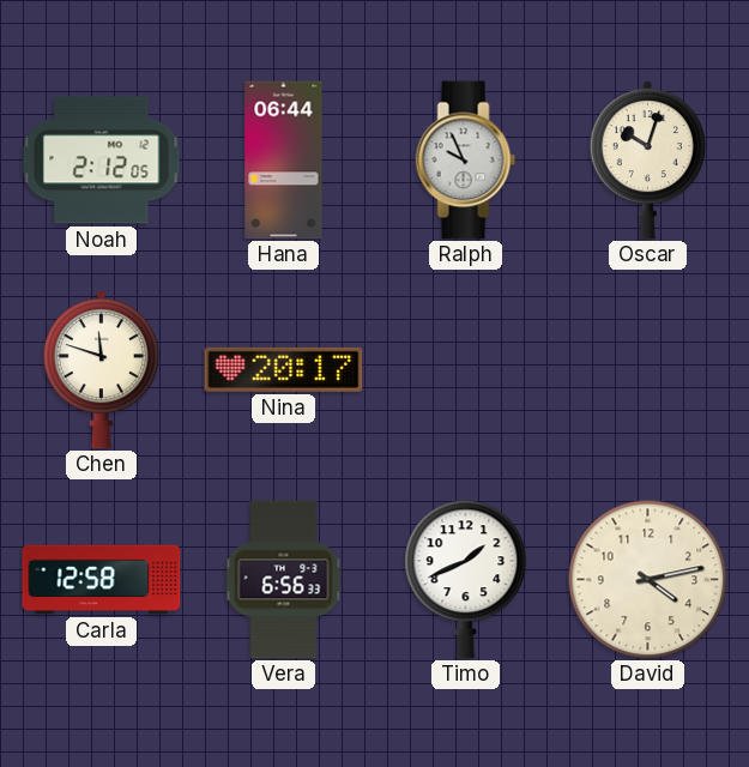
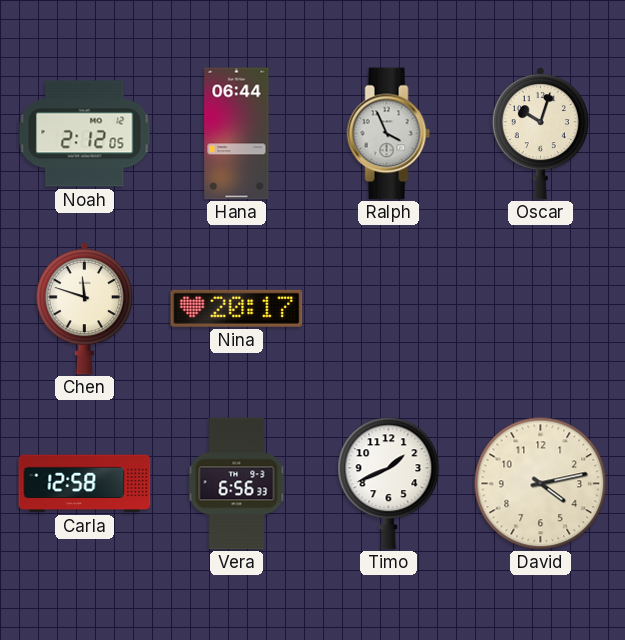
Ralph: 9:56 -> 3:56
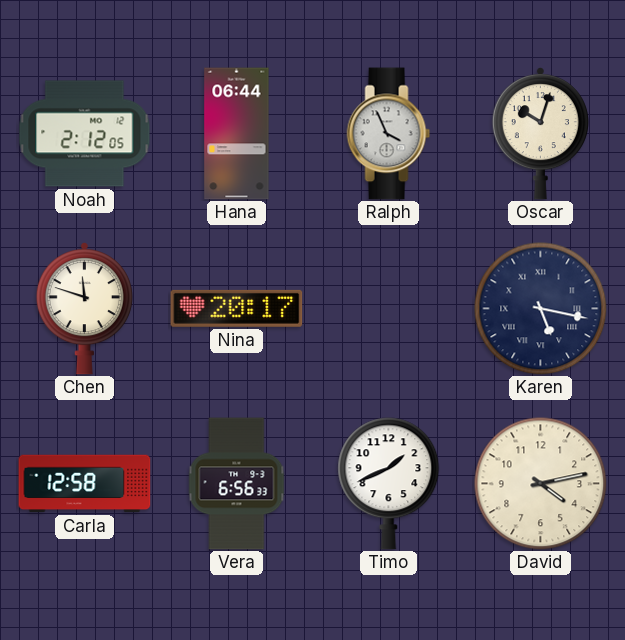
Karen: none -> 5:17
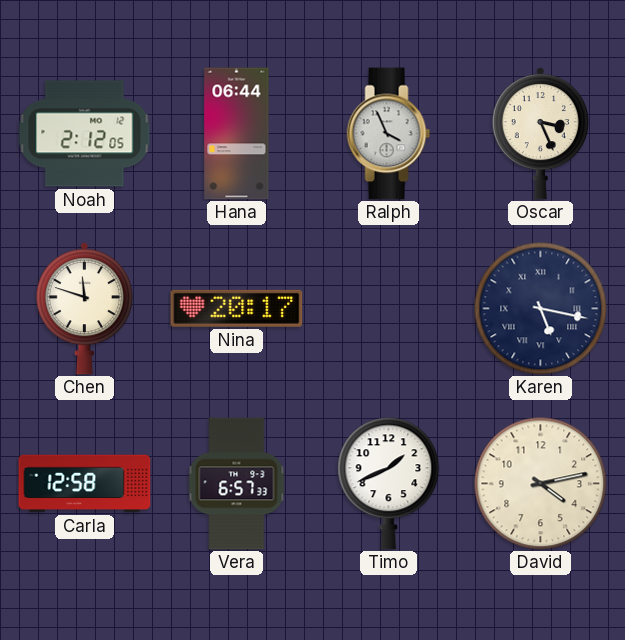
Oscar: 10:03 -> 3:26
Vera: 6:56 -> 6:57
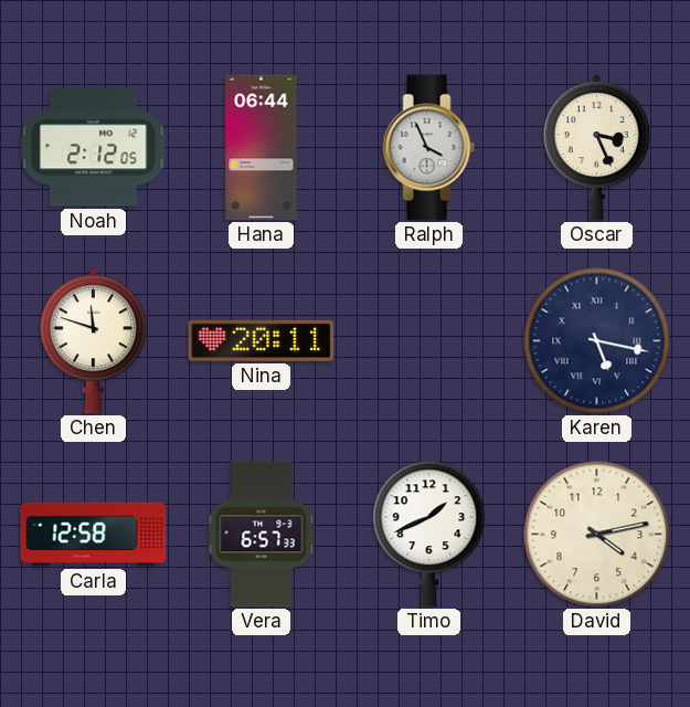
Nina: 20:17 -> 20:11
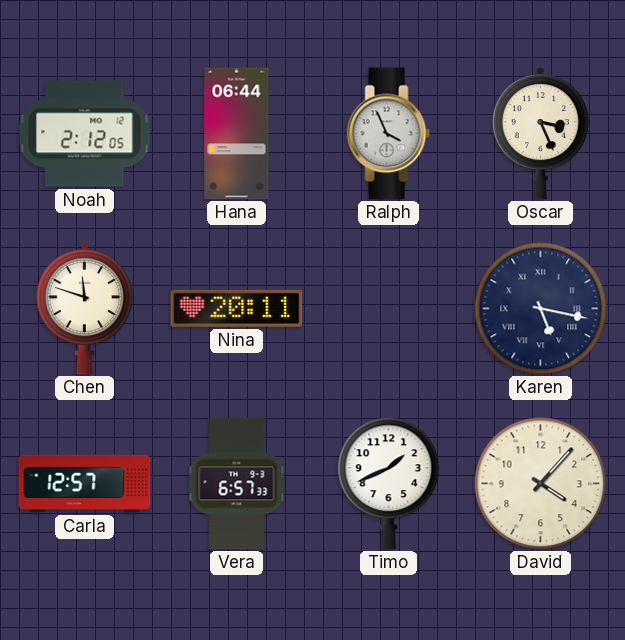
Carla: 12:58 -> 12:57
David: 4:13 -> 4:07
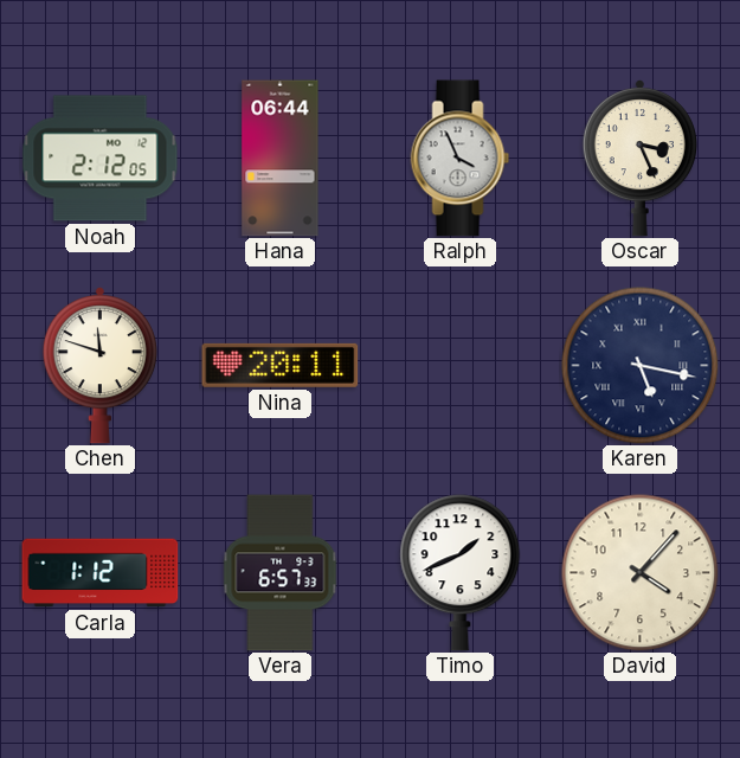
Carla: 12:57 -> 1:12
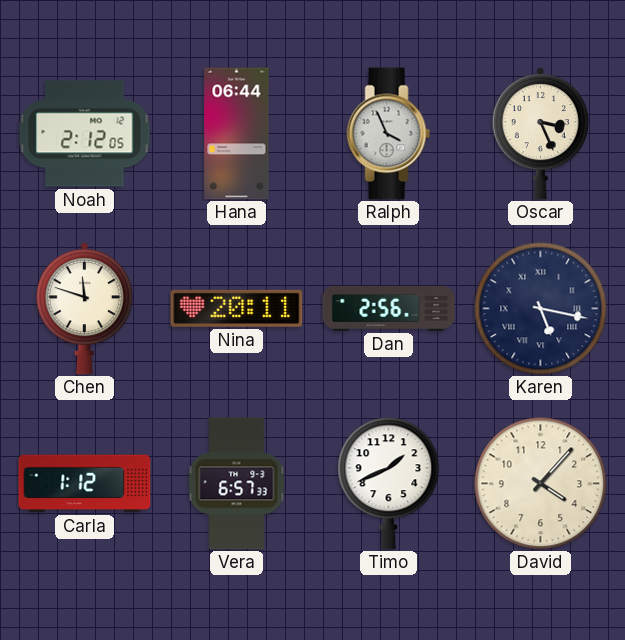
Dan: none -> 2:56
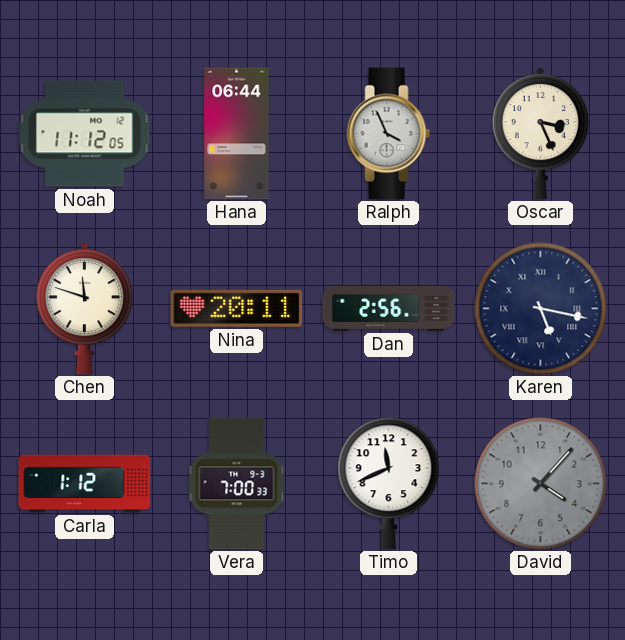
Noah: 2:12 -> 11:12
Vera: 6:57 -> 7:00
Timo: 1:41 -> 11:41
David dial: cream -> grey
